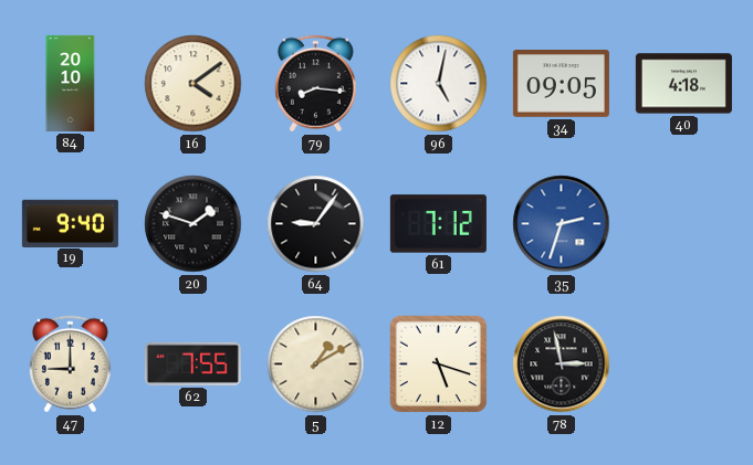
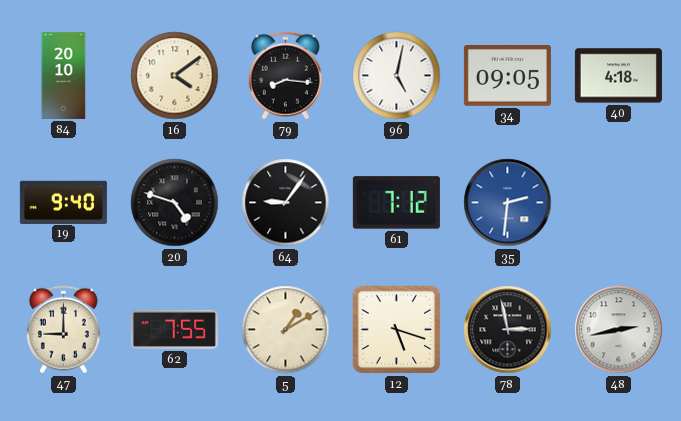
20: 1:48 -> 4:48
35: 2:33 -> 2:31
48: none -> 2:43
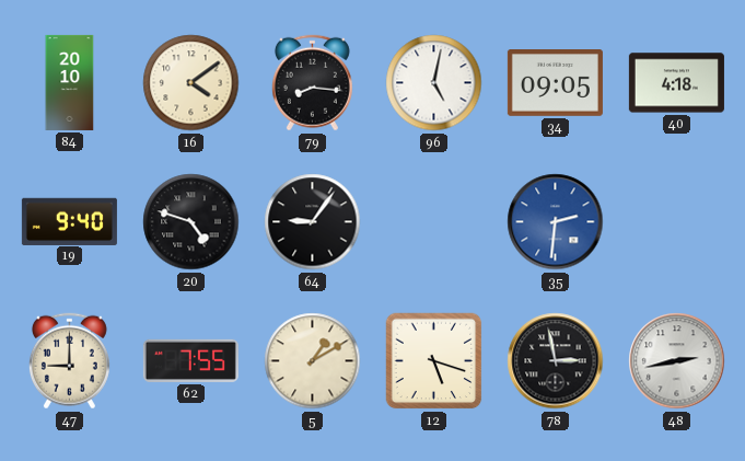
61: 7:12 -> none
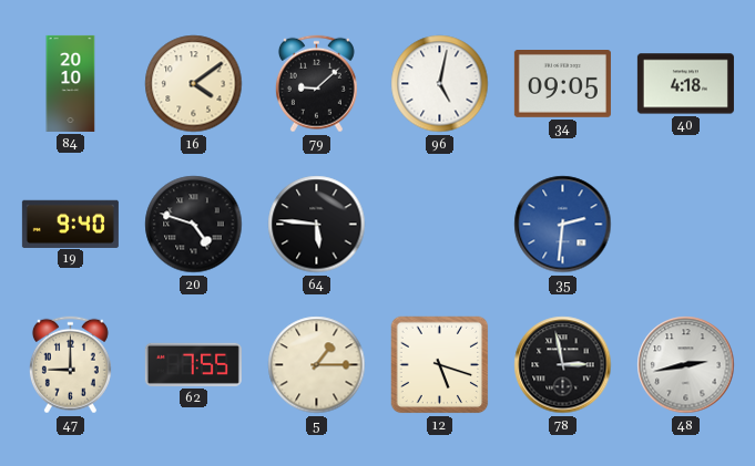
79: 8:16 -> 9:08
64: 9:06 -> 5:46
5: 1:10 -> 1:15
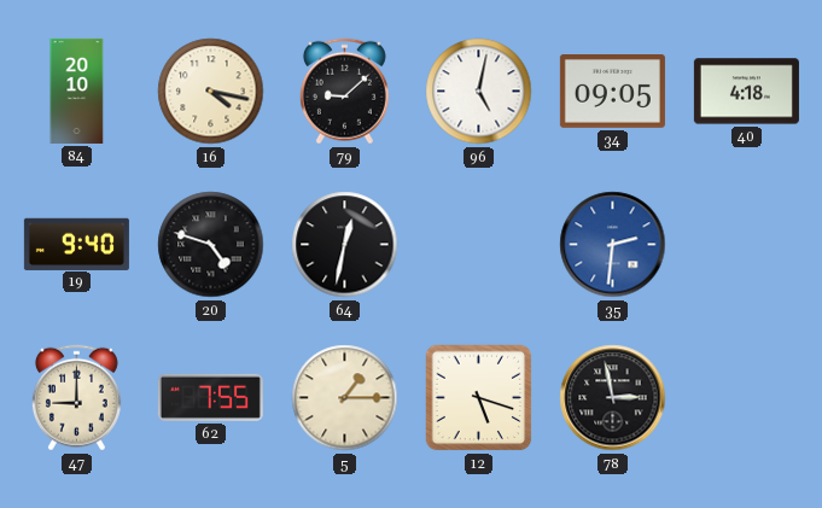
16: 4:09 -> 4:17
64: 5:46 -> 12:32
48: 2:43 -> none
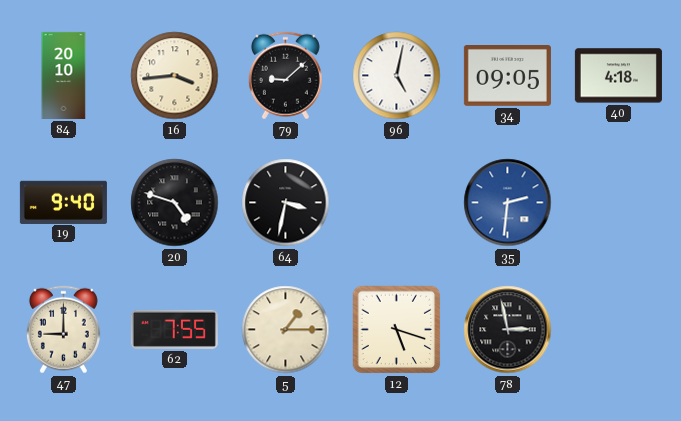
16: 4:17 -> 3:44
64: 12:32 -> 3:32
